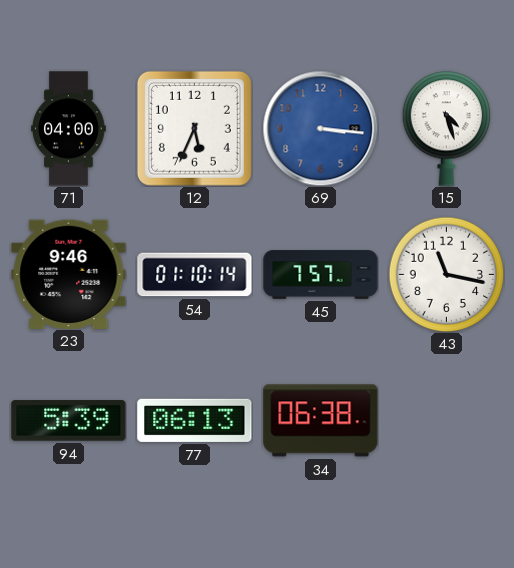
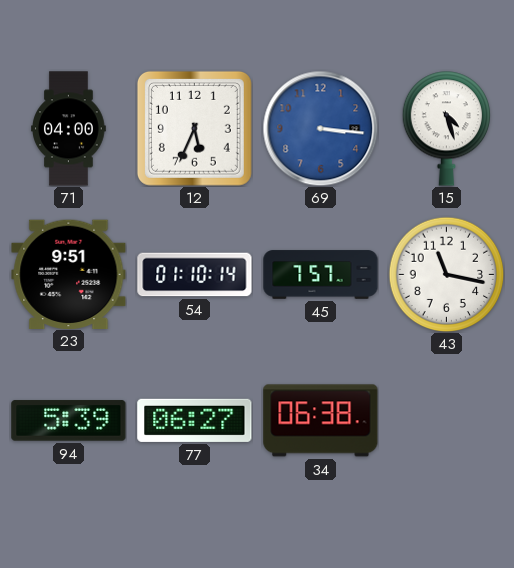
23: 9:46 -> 9:51
77: 06:13 -> 06:27
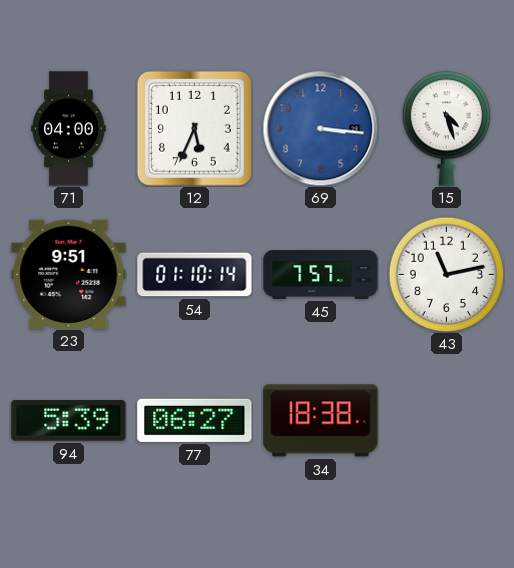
43: 11:17 -> 11:13
34: 06:38 -> 18:38
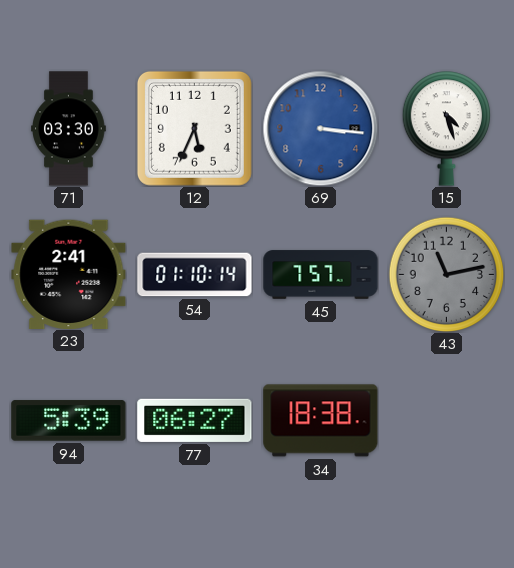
71: 04:00 -> 03:30
23: 9:51 -> 2:41
43 dial: white -> grey
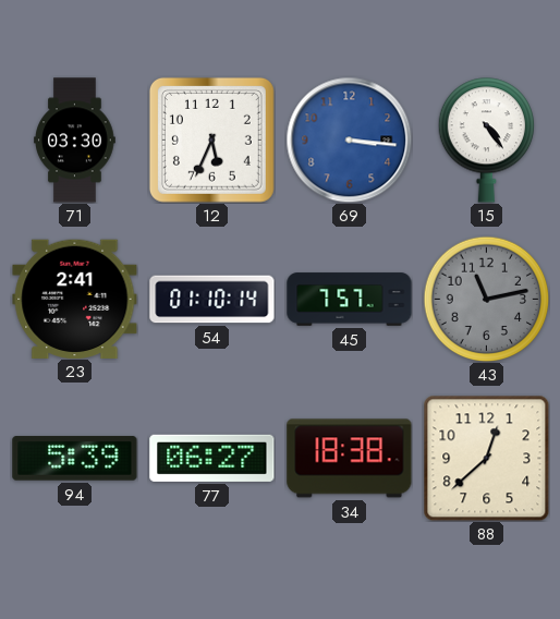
15: 4:27 -> 4:24
88: none -> 12:38
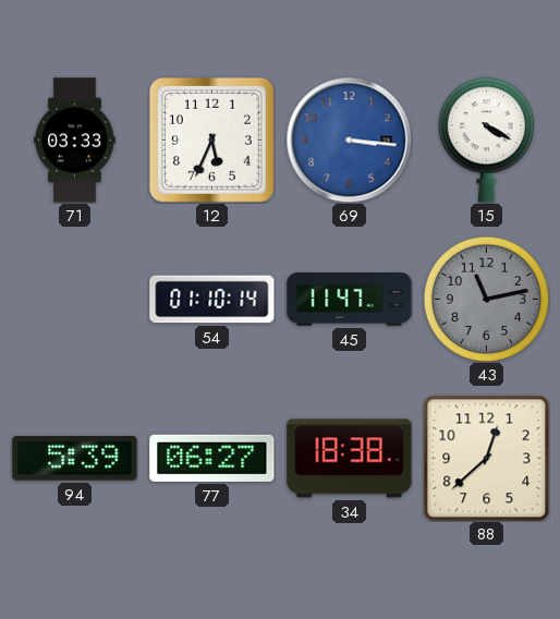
71: 03:30 -> 03:33
15: 4:24 -> 4:20
23: 2:41 -> none
45: 7:57 -> 11:47
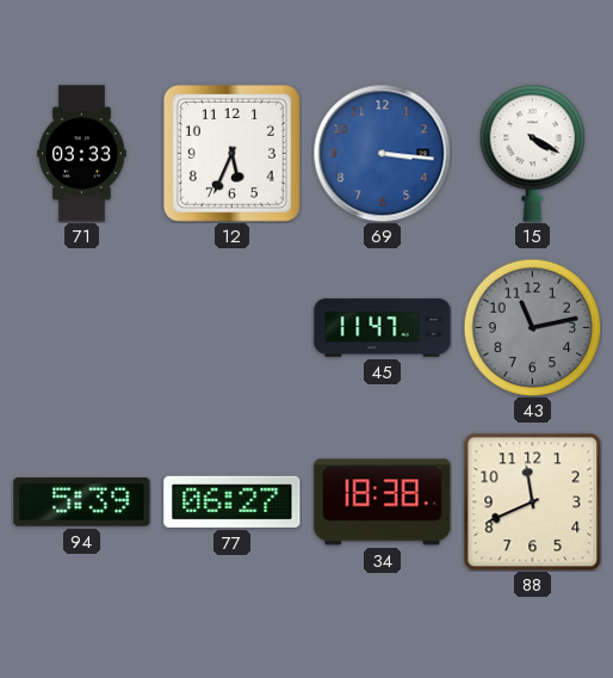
54: 01:10 -> none
88: 12:38 -> 11:41
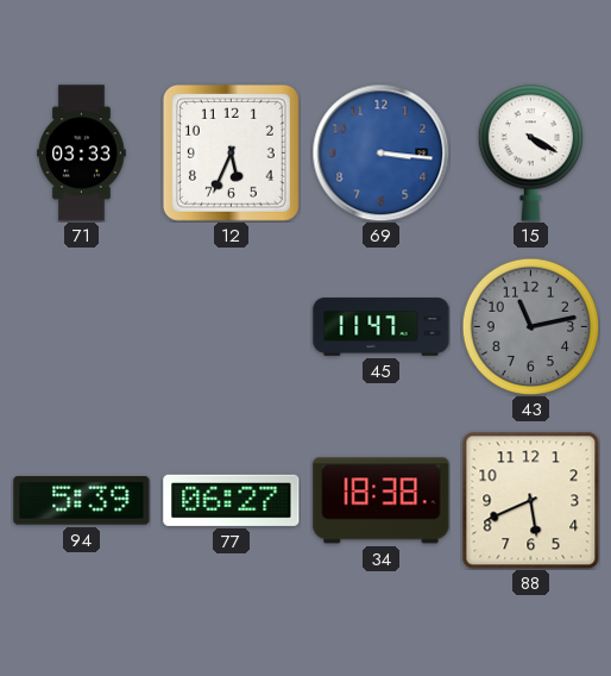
88: 11:41 -> 5:41
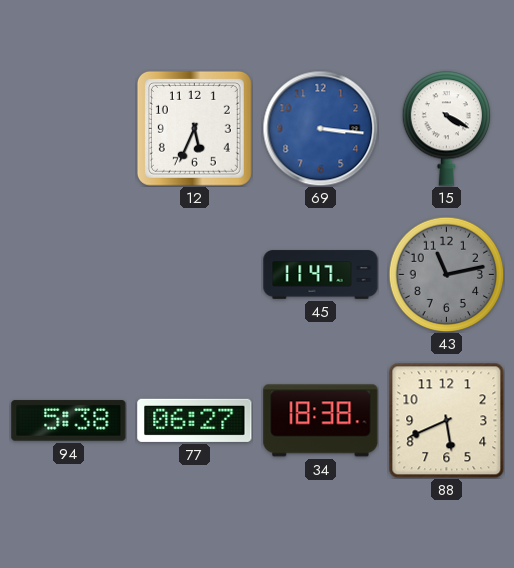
71: 03:33 -> none
94: 5:39 -> 5:38
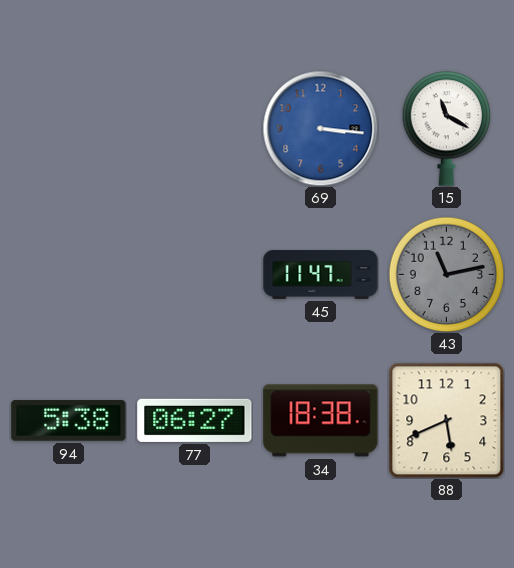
12: 5:34 -> none
15: 4:20 -> 11:20
